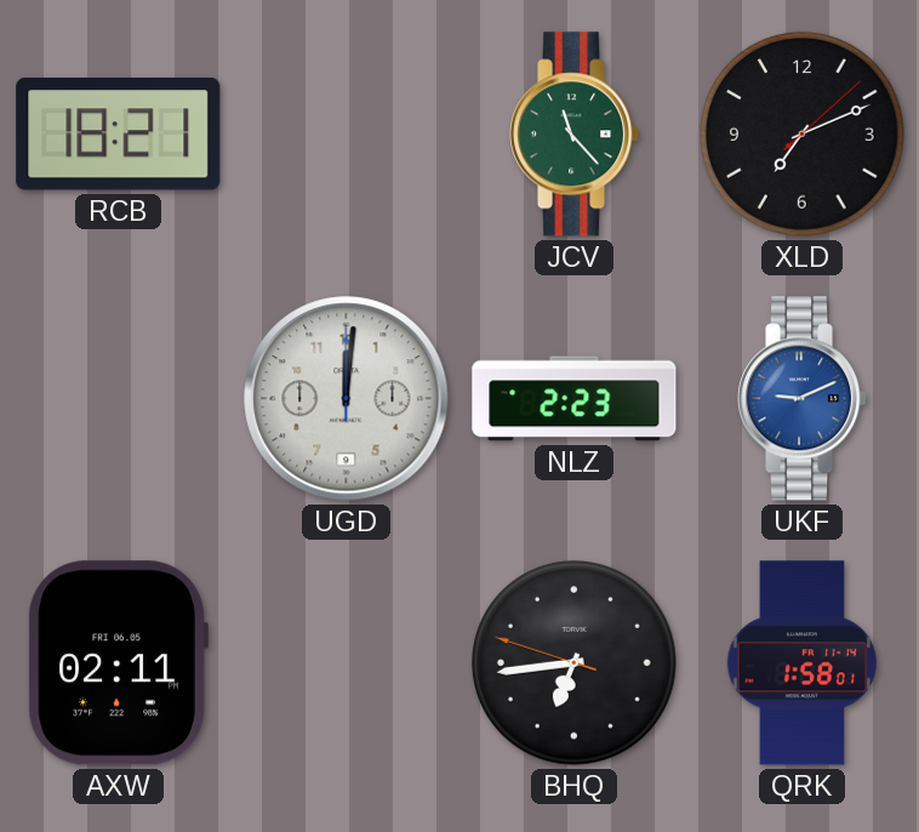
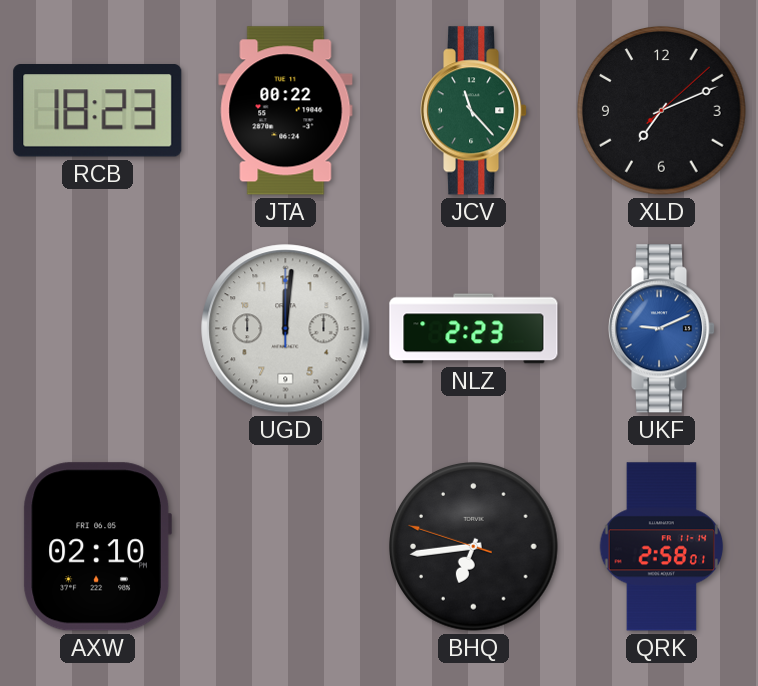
RCB: 18:21 -> 18:23
JTA: none -> 00:22
AXW: 02:11 -> 02:10
QRK: 1:58 -> 2:58
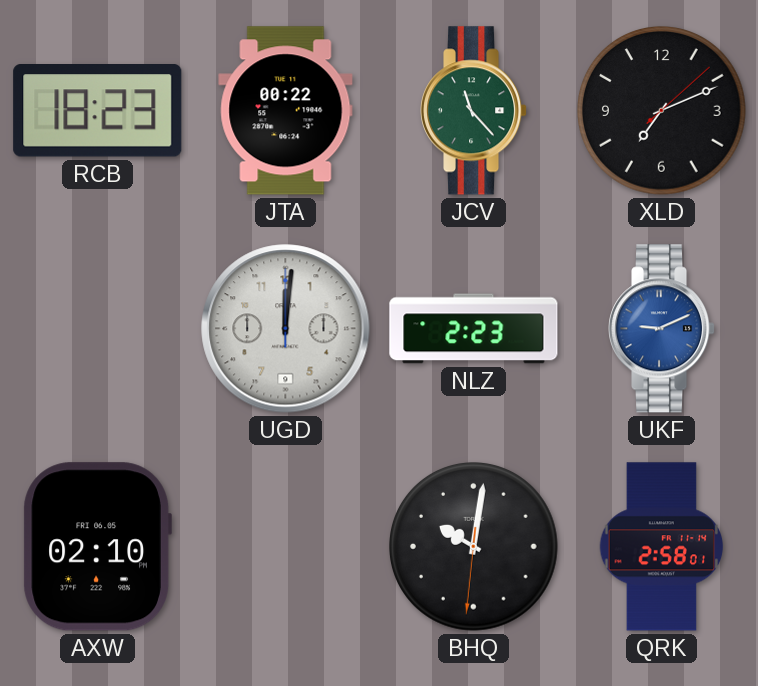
BHQ: 6:43 -> 10:01
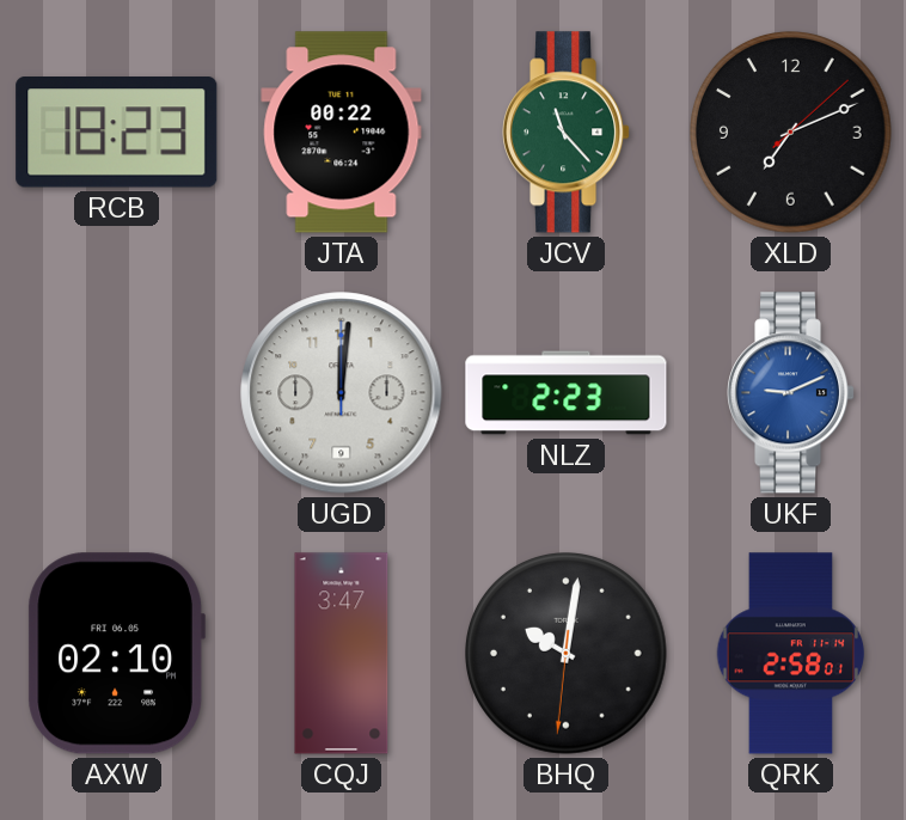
CQJ: none -> 3:47
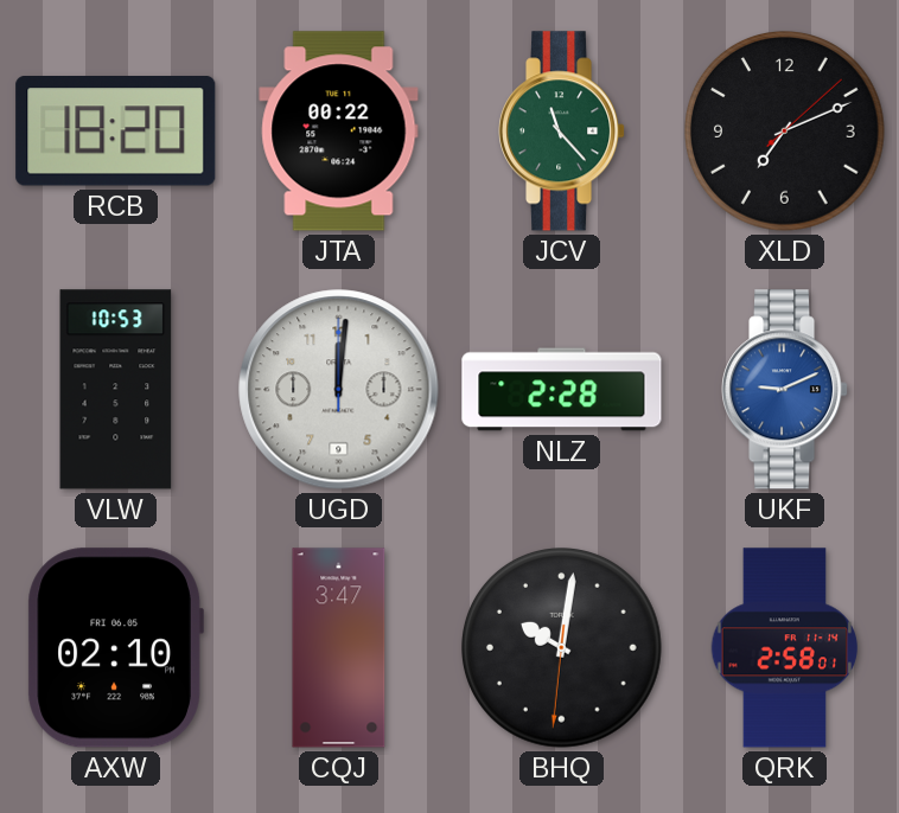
RCB: 18:23 -> 18:20
VLW: none -> 10:53
NLZ: 2:23 -> 2:28
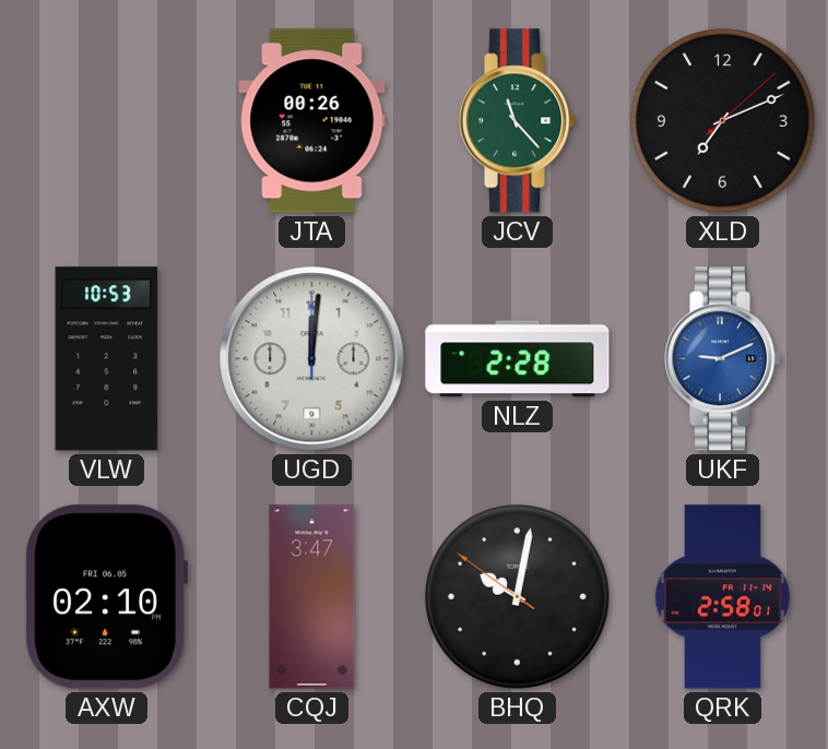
RCB: 18:20 -> none
JTA: 00:22 -> 00:26
BHQ: 10:01:31 -> 10:01:51
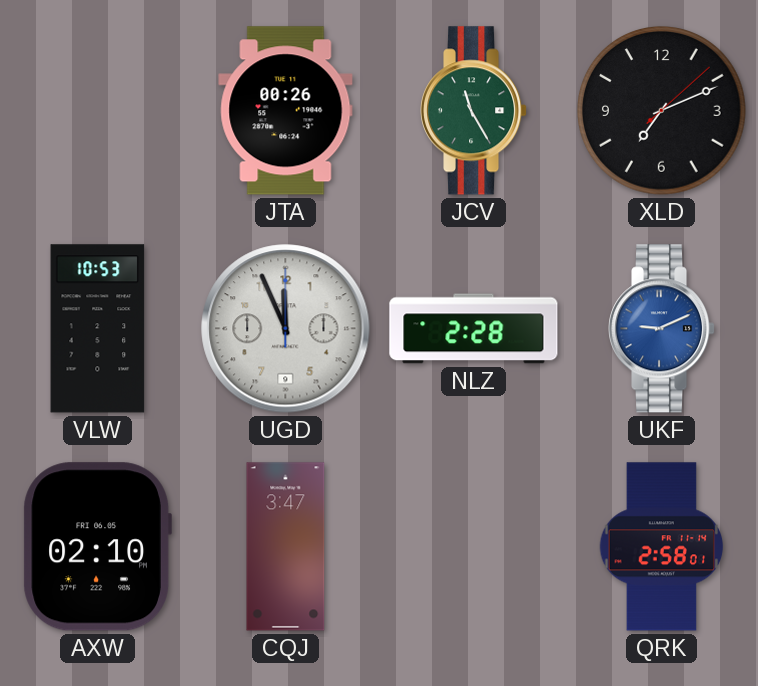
JCV: 11:23 -> 11:25
UGD: 12:01 -> 11:56
BHQ: 10:01 -> none
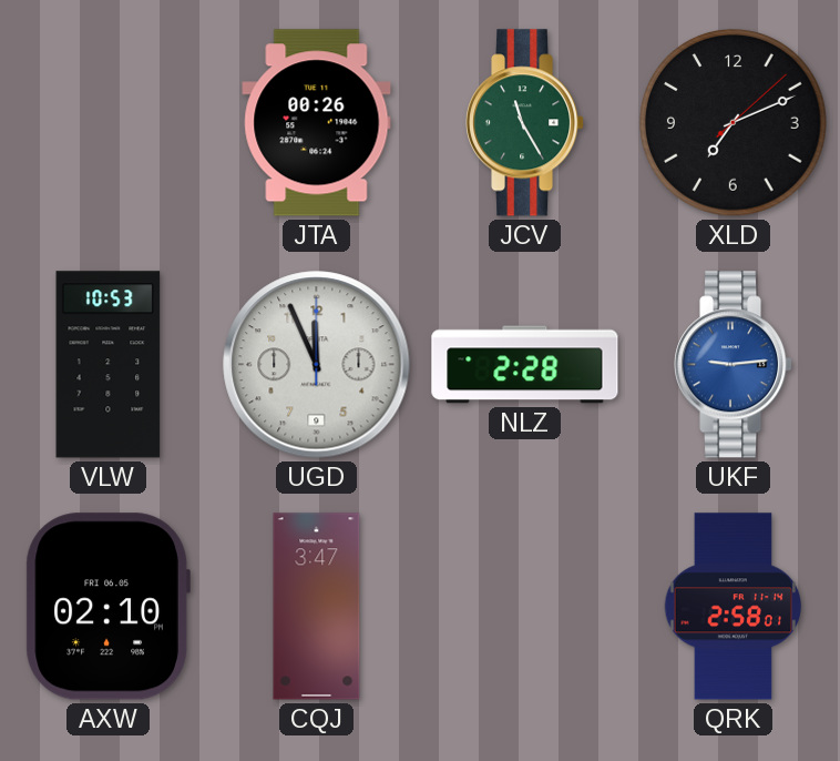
UKF: 9:11 -> 9:14
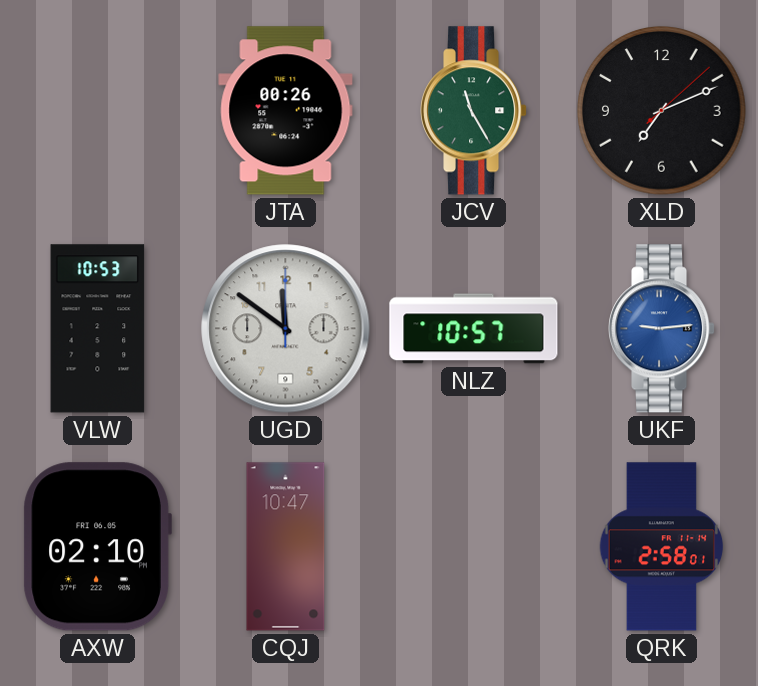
UGD: 11:56 -> 11:51
NLZ: 2:28 -> 10:57
CQJ: 3:47 -> 10:47
